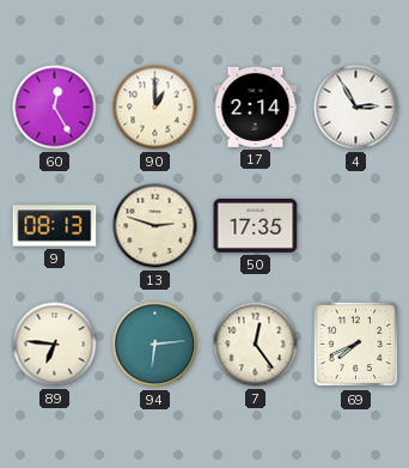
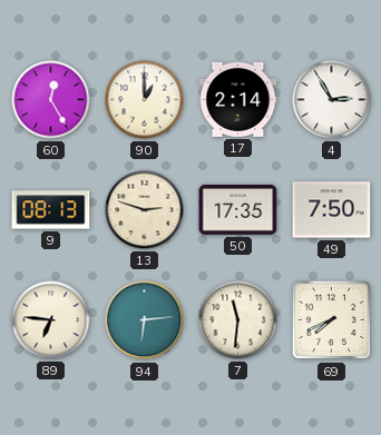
49: none -> 7:50
7: 12:24 -> 11:31
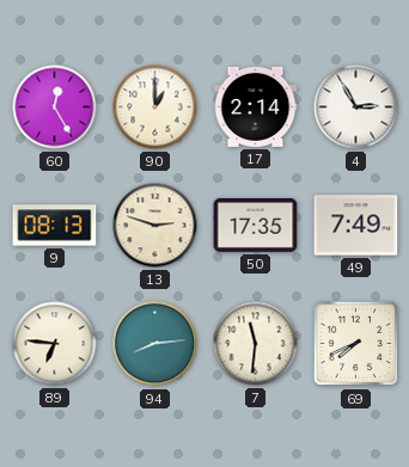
49: 7:50 -> 7:49
94: 6:14 -> 8:14
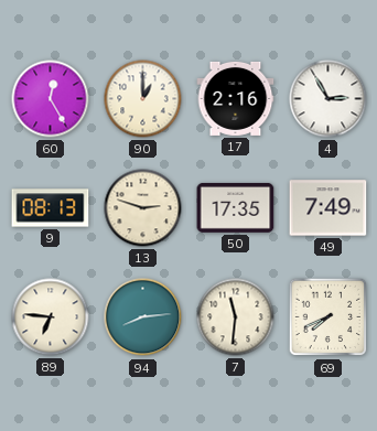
17: 2:14 -> 2:16
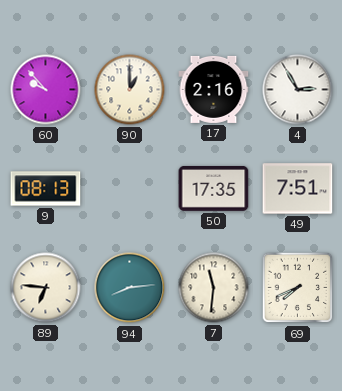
60: 12:25 -> 9:53
13: 2:48 -> none
49: 7:49 -> 7:51
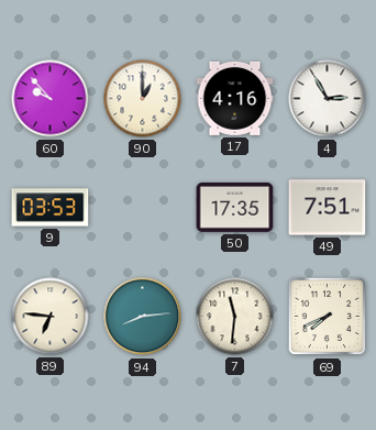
17: 2:16 -> 4:16
9: 08:13 -> 03:53
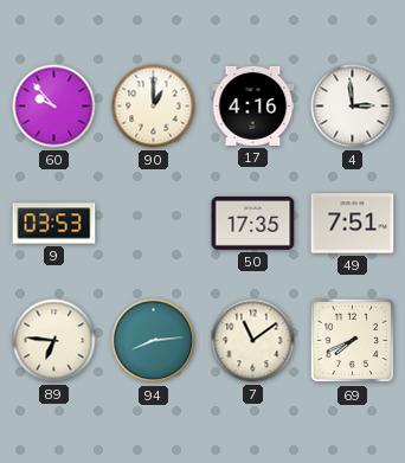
4: 2:55 -> 2:59
7: 11:31 -> 11:09
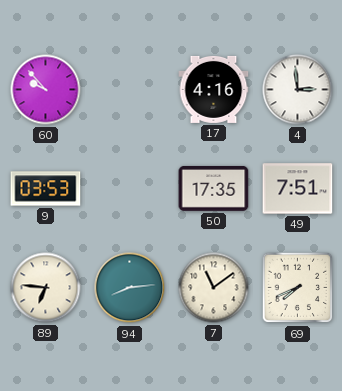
90: 1:00 -> none
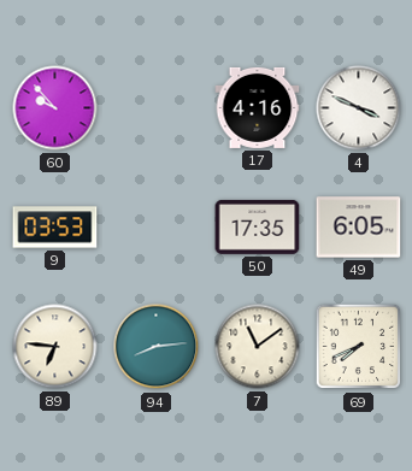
4: 2:59 -> 3:49
49: 7:51 -> 6:05
